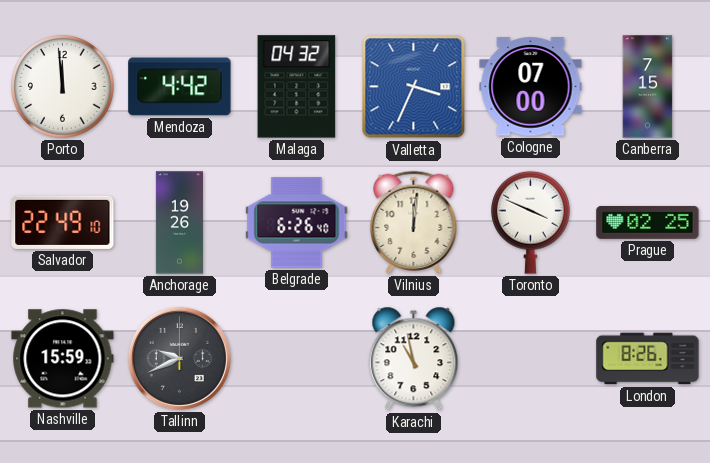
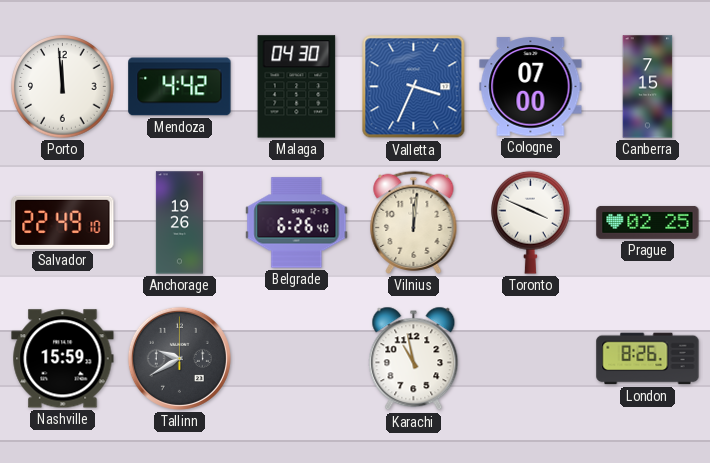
Malaga: 04:32 -> 04:30
Tallinn: 9:41 -> 9:40
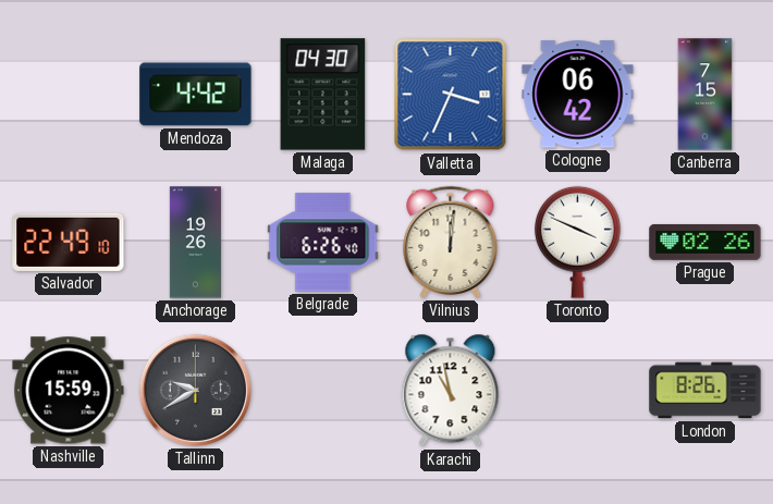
Porto: 11:59 -> none
Cologne: 07:00 -> 06:42
Prague: 02:25 -> 02:26
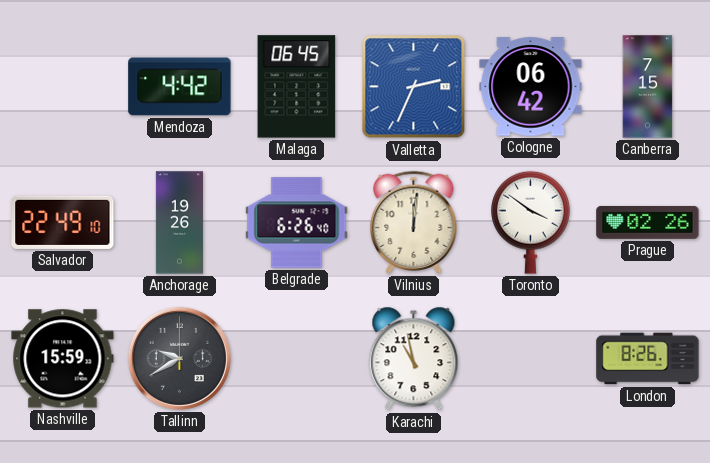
Malaga: 04:30 -> 06:45
Valletta: 3:34 -> 2:34
Toronto: 3:49 -> 3:51
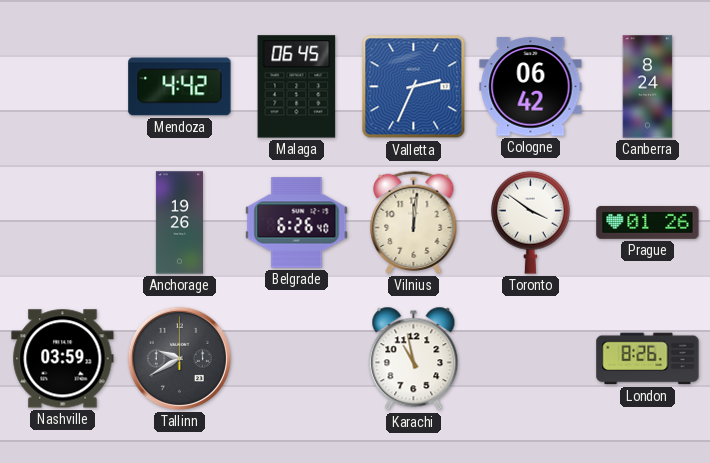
Canberra: 7:15 -> 8:24
Salvador: 22:49 -> none
Prague: 02:26 -> 01:26
Nashville: 15:59 -> 03:59
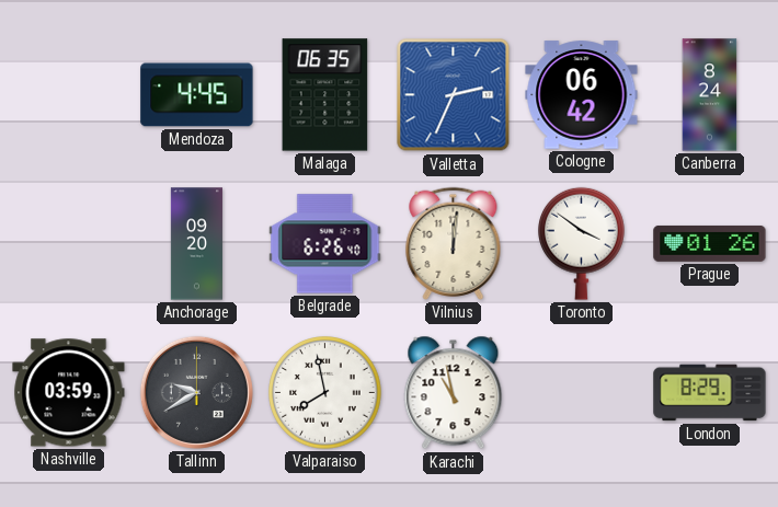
Mendoza: 4:42 -> 4:45
Malaga: 06:45 -> 06:35
Anchorage: 19:26 -> 09:20
Valparaiso: none -> 7:58
London: 8:26 -> 8:29
